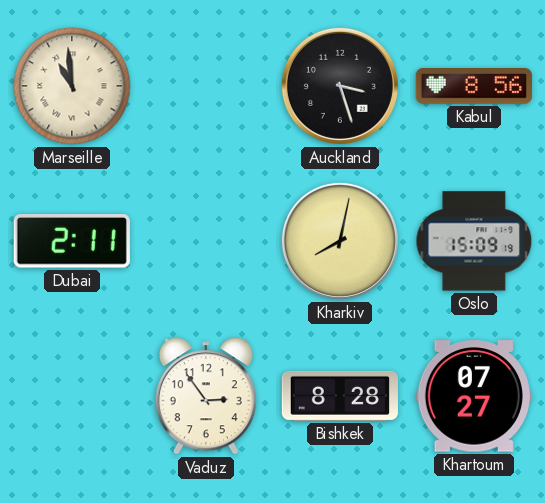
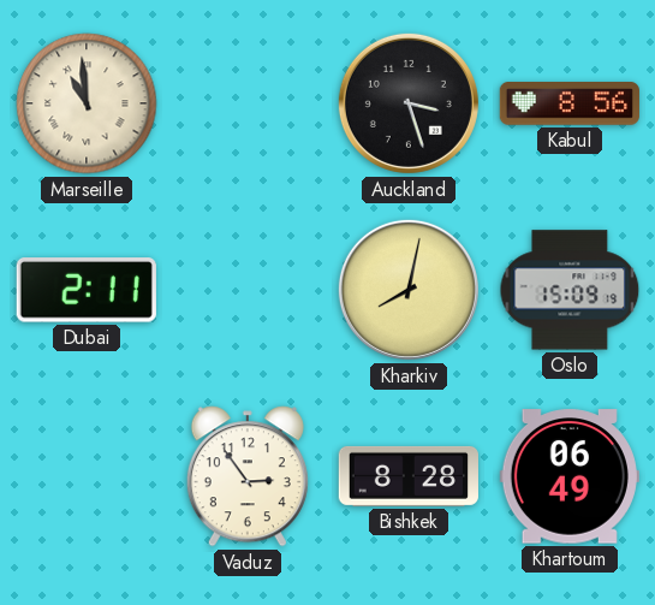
Khartoum: 07:27 -> 06:49
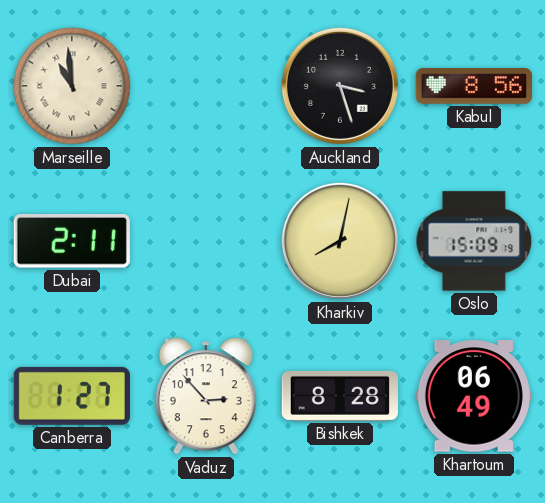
Canberra: none -> 1:27
Vaduz: 2:54 -> 2:53
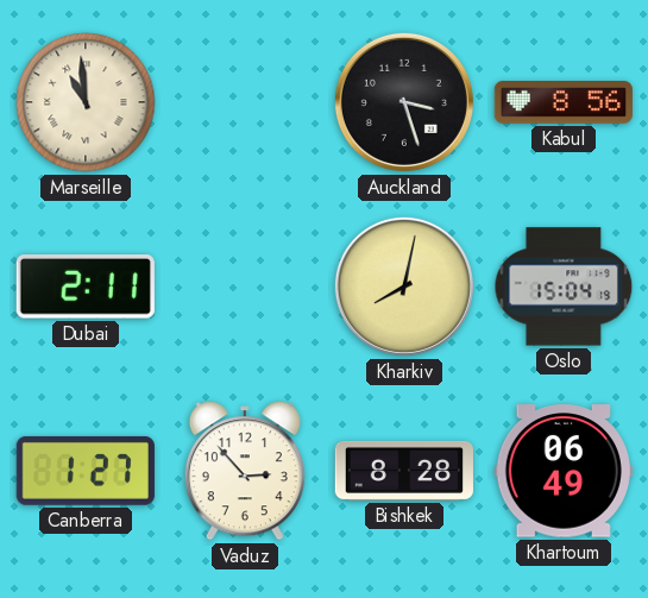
Oslo: 15:09 -> 15:04
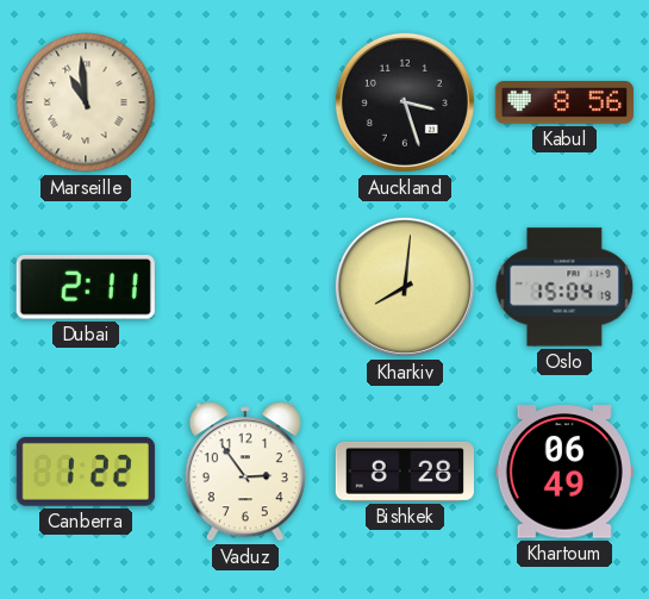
Kharkiv: 8:02 -> 8:01
Canberra: 1:27 -> 1:22
Vaduz: 2:53 -> 2:54
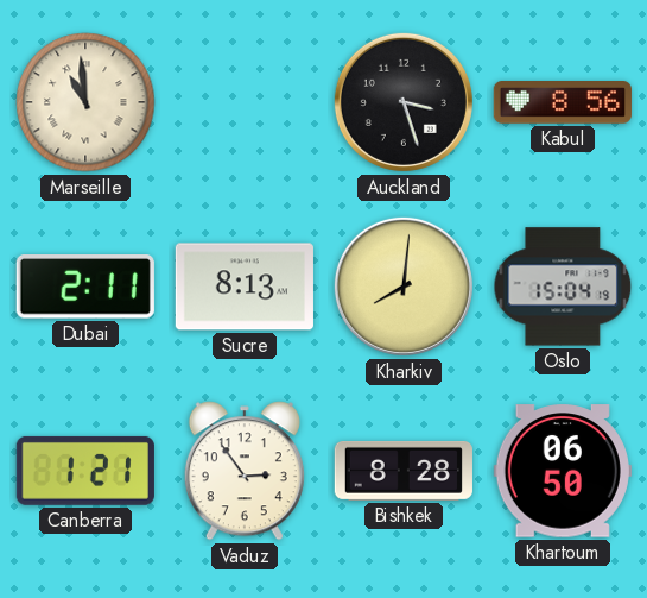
Sucre: none -> 8:13
Canberra: 1:22 -> 1:21
Khartoum: 06:49 -> 06:50
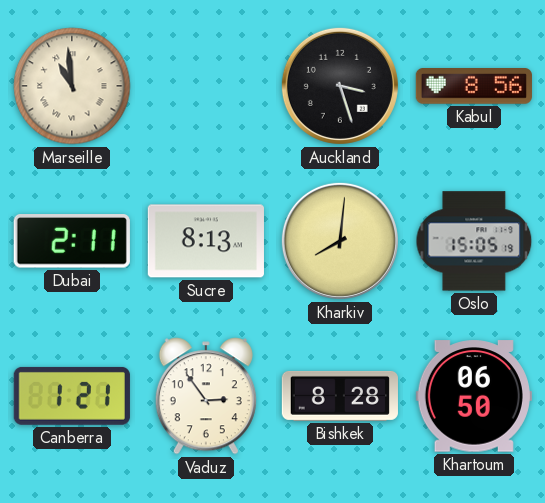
Oslo: 15:04 -> 15:05
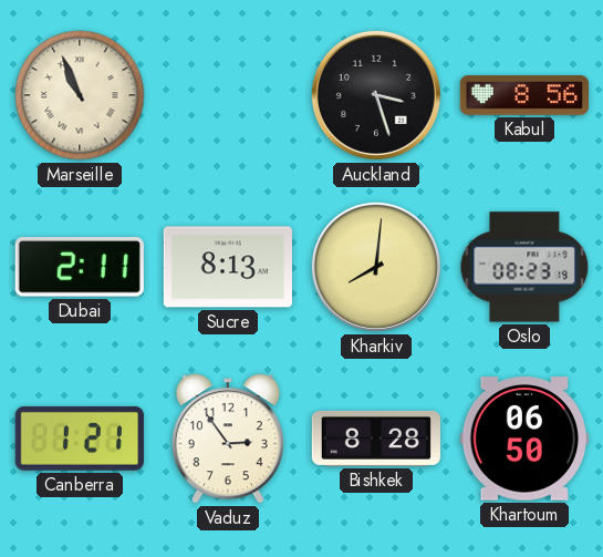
Marseille: 10:59 -> 10:56
Oslo: 15:05 -> 08:23
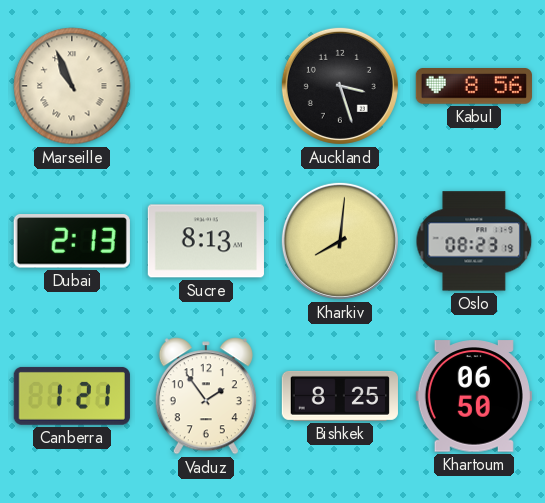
Dubai: 2:11 -> 2:13
Vaduz: 2:54 -> 1:54
Bishkek: 8:28 -> 8:25
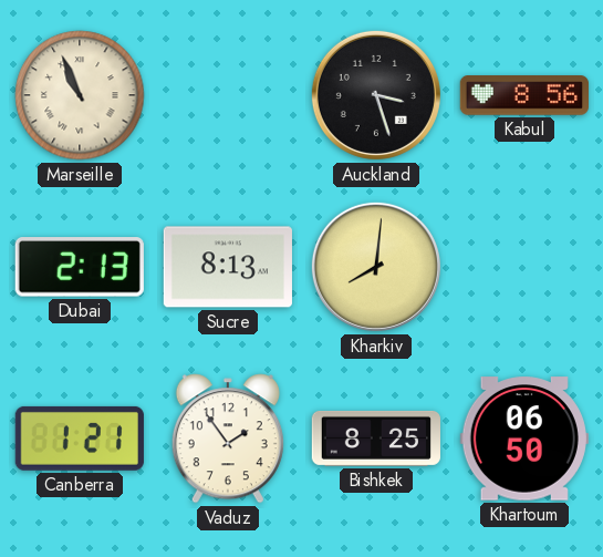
Oslo: 08:23 -> none
